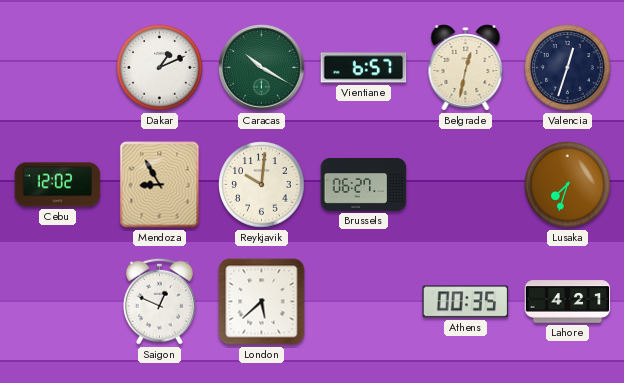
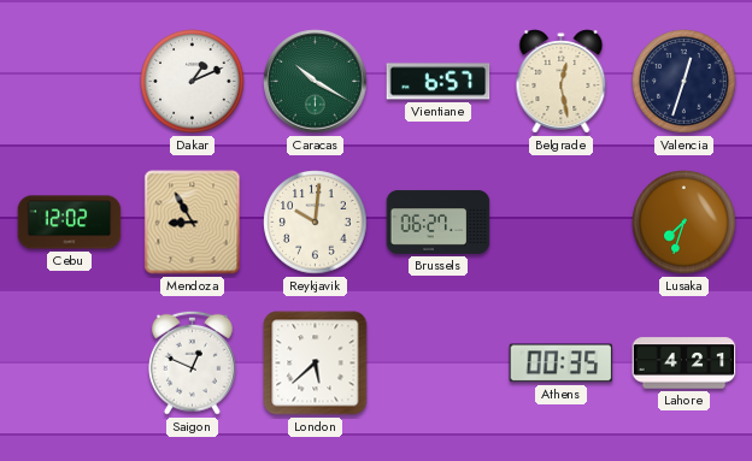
Belgrade: 12:32 -> 12:28
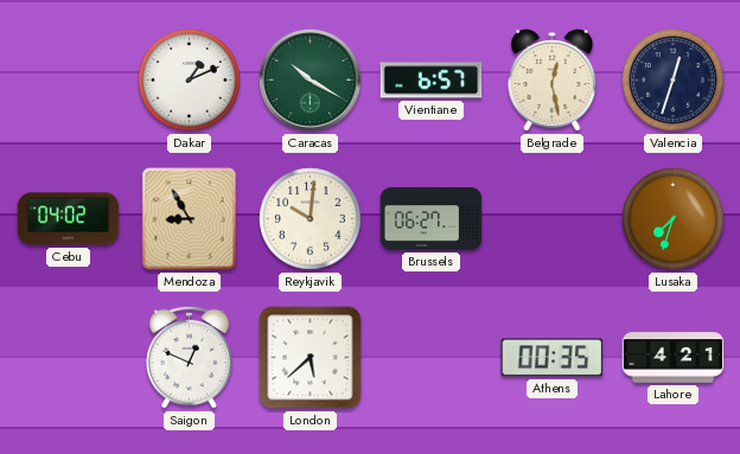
Cebu: 12:02 -> 04:02
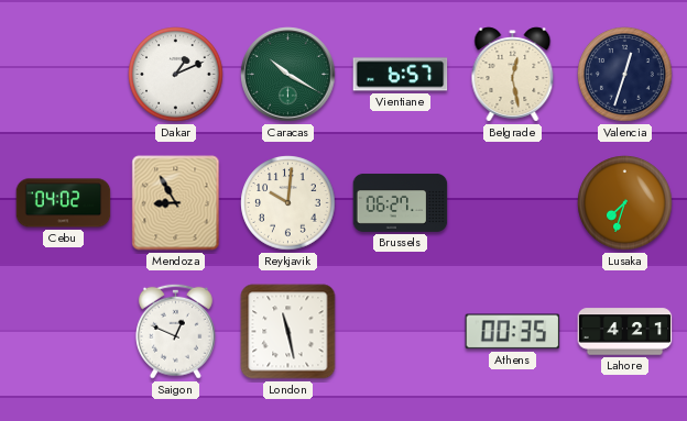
London: 5:38 -> 11:28
